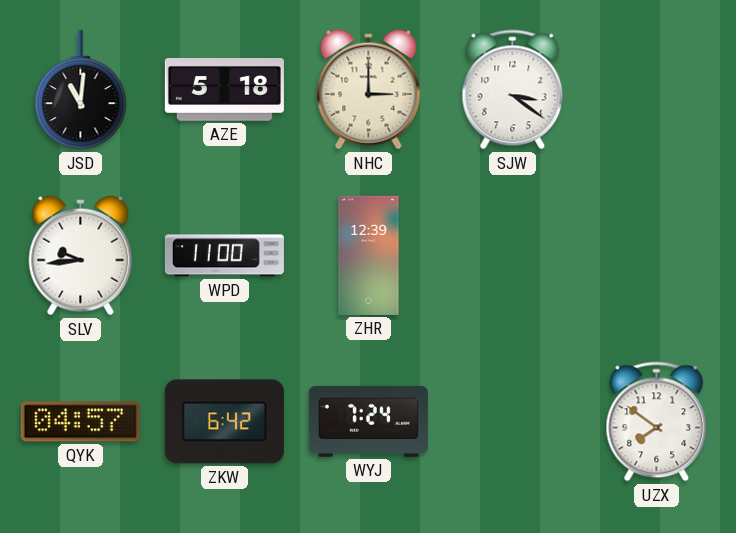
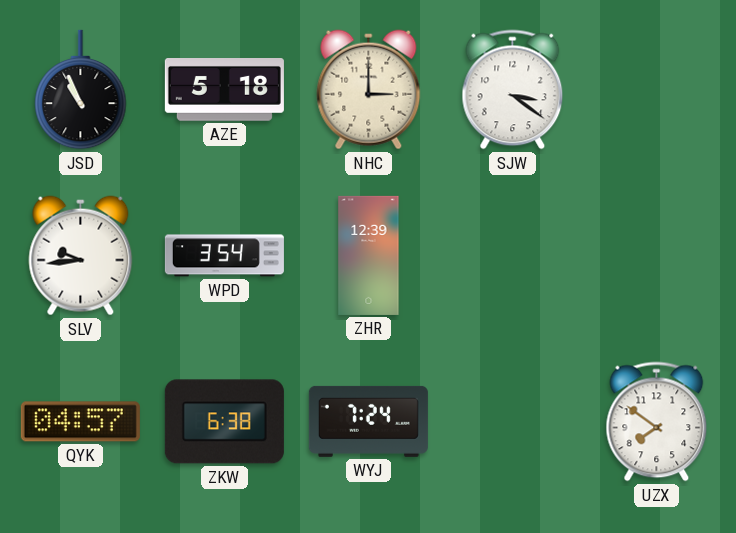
JSD: 11:01 -> 10:56
WPD: 11:00 -> 3:54
ZKW: 6:42 -> 6:38
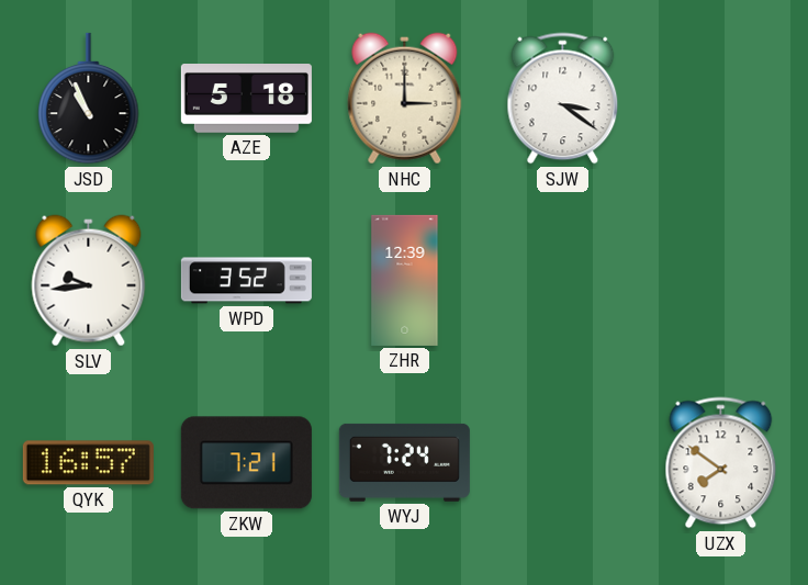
WPD: 3:54 -> 3:52
QYK: 04:57 -> 16:57
ZKW: 6:38 -> 7:21
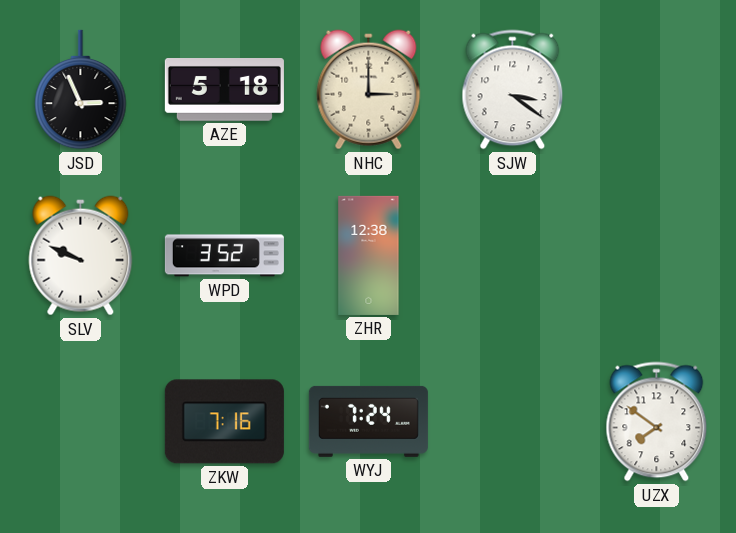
JSD: 10:56 -> 2:56
SLV: 9:44 -> 9:49
ZHR: 12:39 -> 12:38
QYK: 16:57 -> none
ZKW: 7:21 -> 7:16
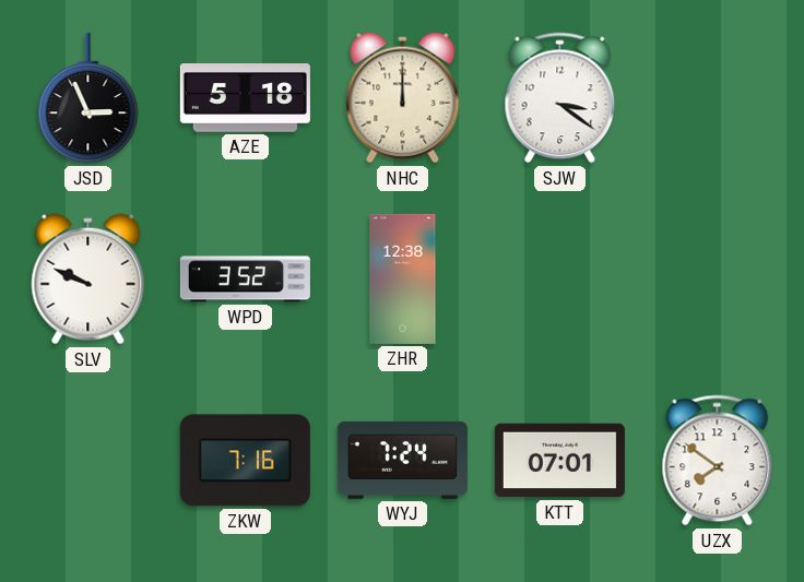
NHC: 3:00 -> 12:00
KTT: none -> 07:01
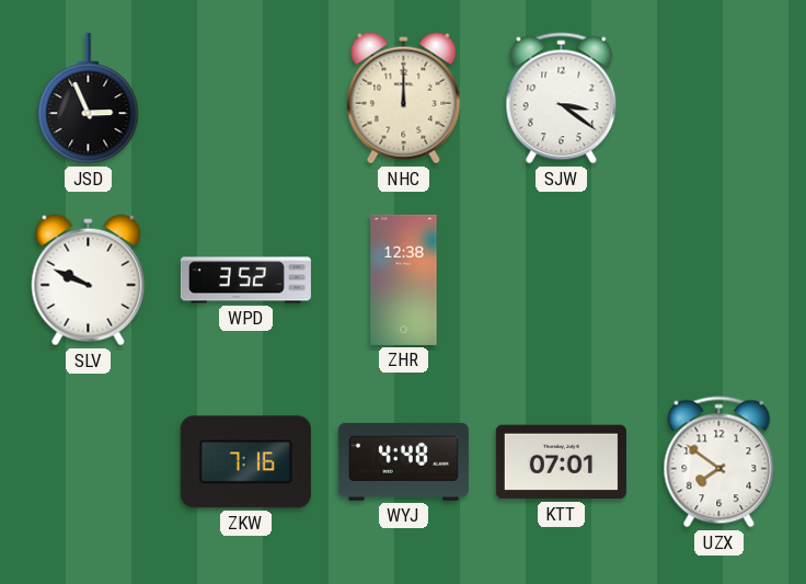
AZE: 5:18 -> none
WYJ: 7:24 -> 4:48
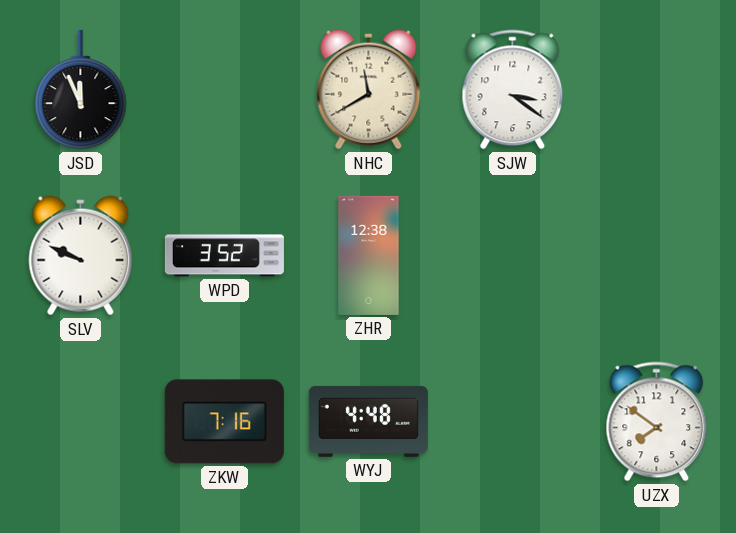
JSD: 2:56 -> 11:56
NHC: 12:00 -> 11:40
KTT: 07:01 -> none
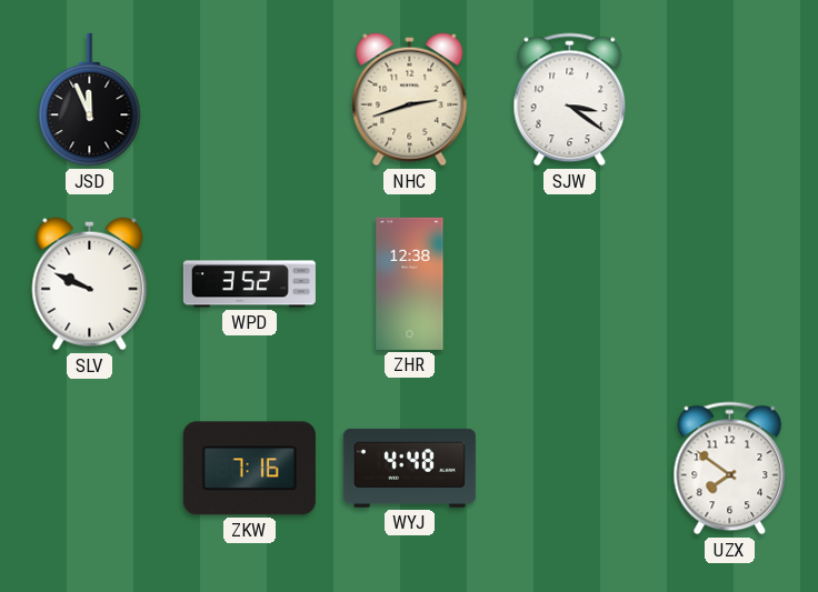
NHC: 11:40 -> 2:42
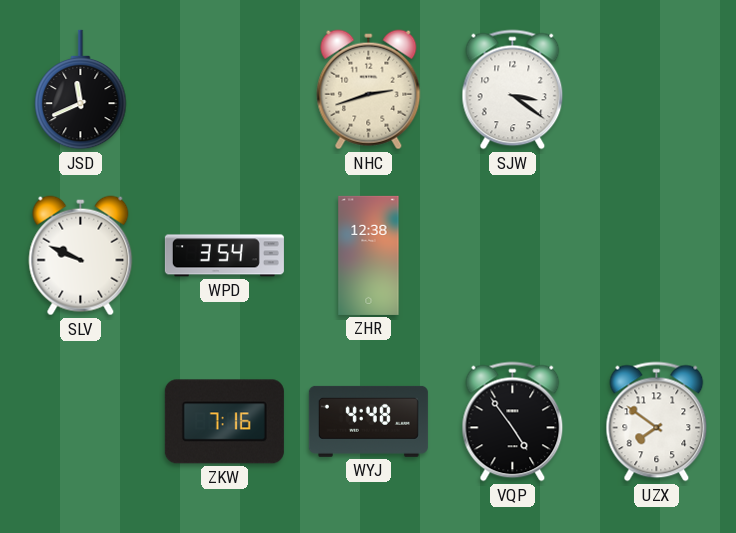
JSD: 11:56 -> 11:41
WPD: 3:52 -> 3:54
VQP: none -> 4:54
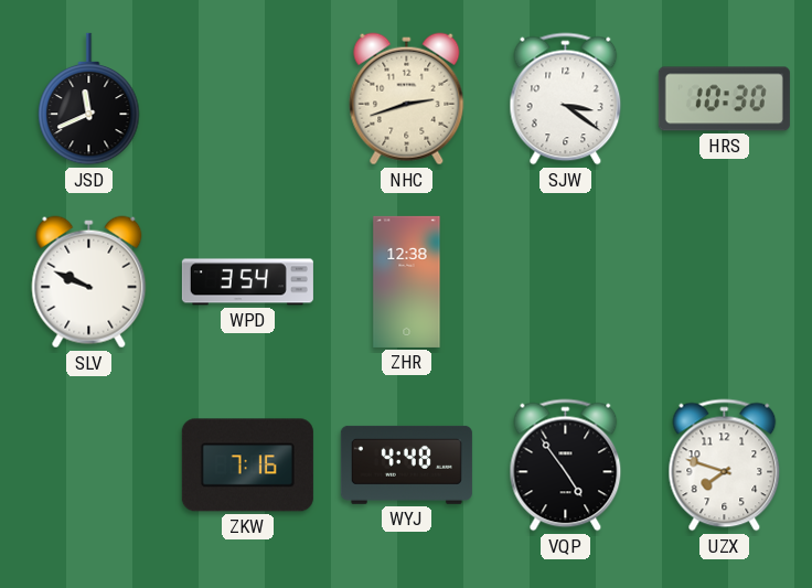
HRS: none -> 10:30
UZX: 7:51 -> 7:48
